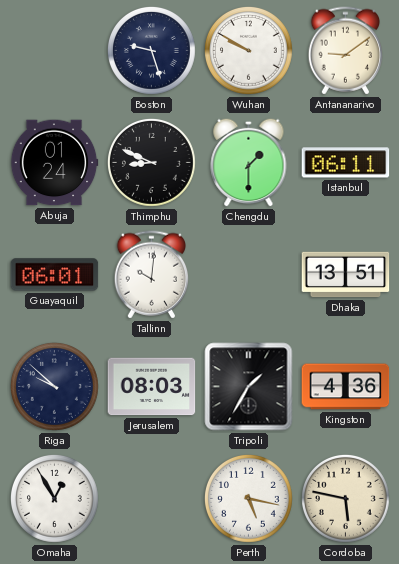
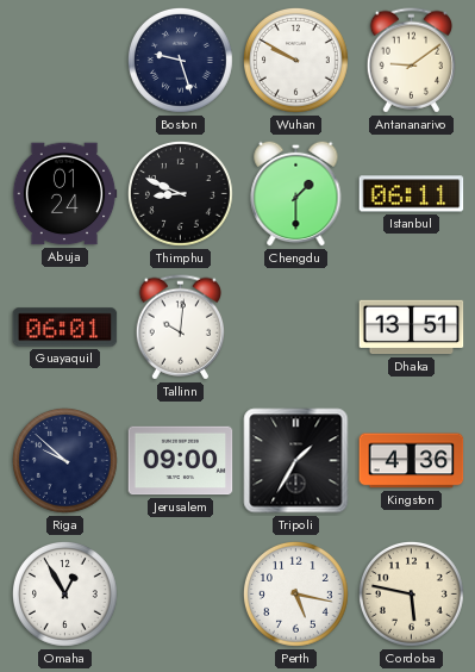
Jerusalem: 08:03 -> 09:00
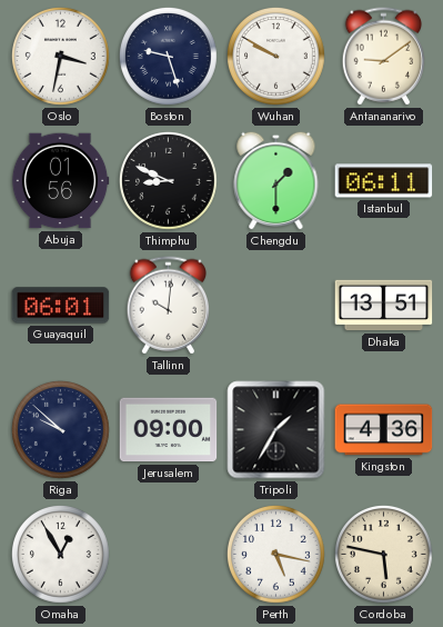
Oslo: none -> 3:32
Abuja: 01:24 -> 01:56
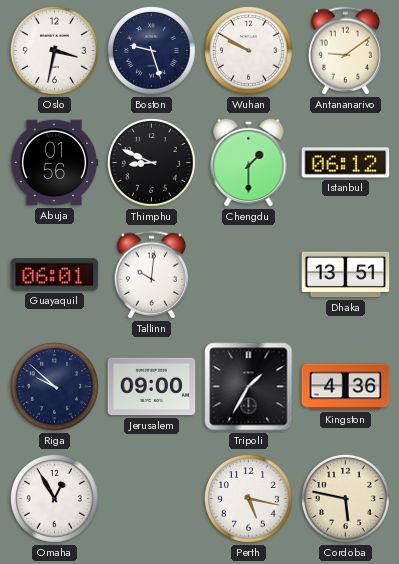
Istanbul: 06:11 -> 06:12
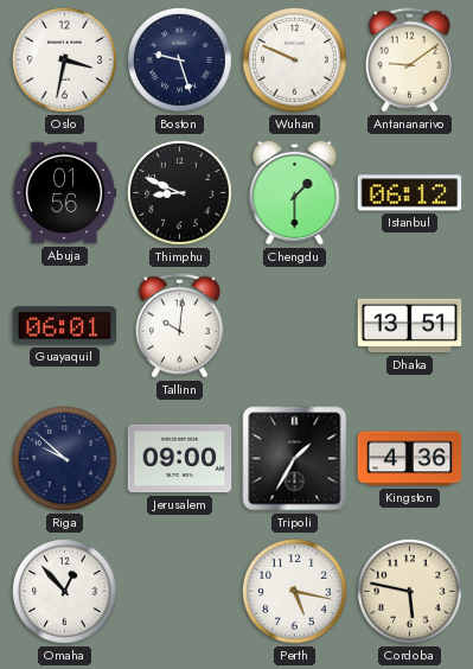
Wuhan: 9:50 -> 9:49
Omaha: 12:55 -> 12:53
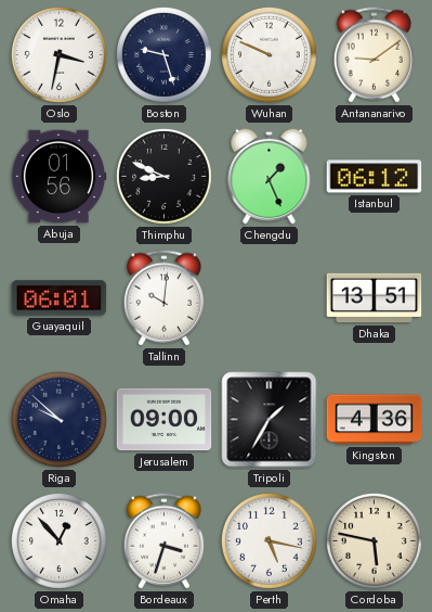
Chengdu: 1:30 -> 1:26
Bordeaux: none -> 3:33
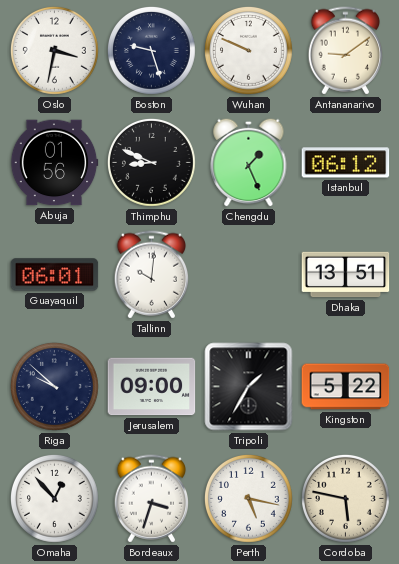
Kingston: 4:36 -> 5:22
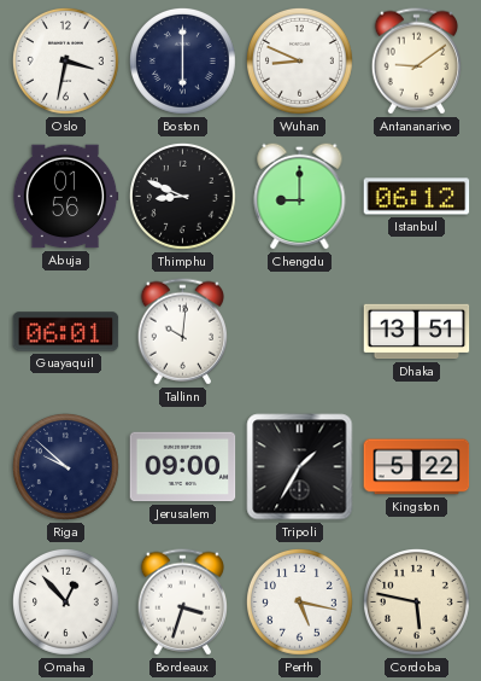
Boston: 9:27 -> 6:00
Wuhan: 9:49 -> 8:49
Chengdu: 1:26 -> 9:00
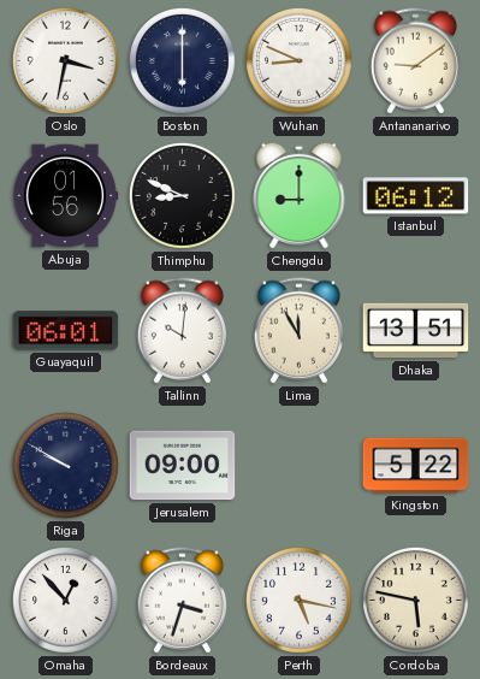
Lima: none -> 11:55
Riga: 9:52 -> 9:50
Tripoli: 1:35 -> none
